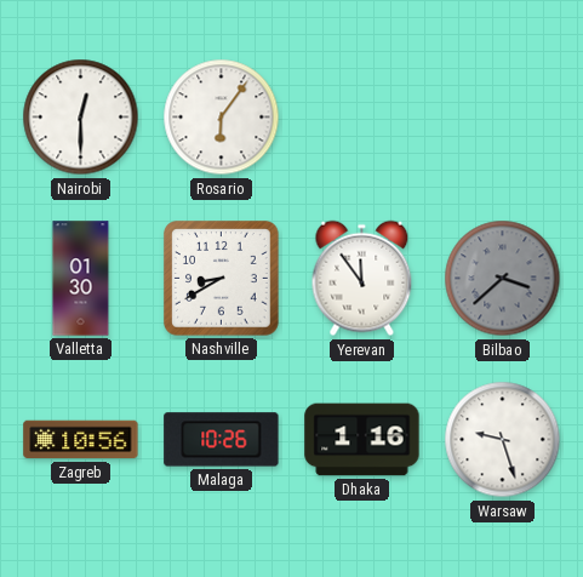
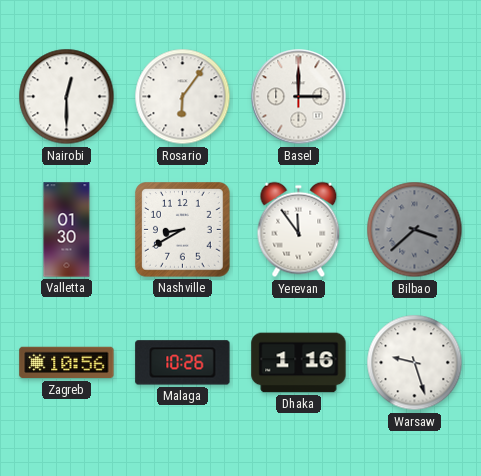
Basel: none -> 3:00
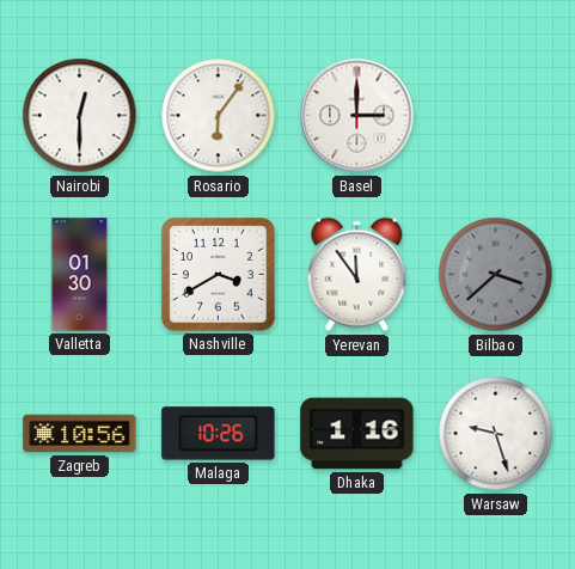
Nashville: 8:40 -> 3:40
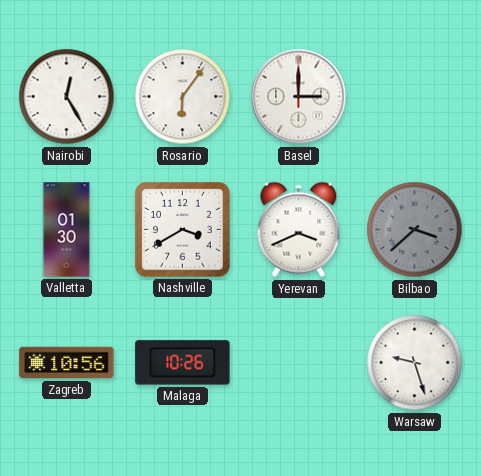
Nairobi: 12:30 -> 12:25
Yerevan: 11:54 -> 3:41
Dhaka: 1:16 -> none
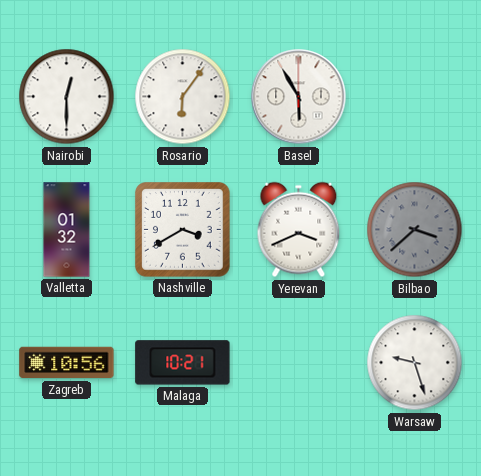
Nairobi: 12:25 -> 12:30
Basel: 3:00 -> 5:55
Valletta: 01:30 -> 01:32
Malaga: 10:26 -> 10:21
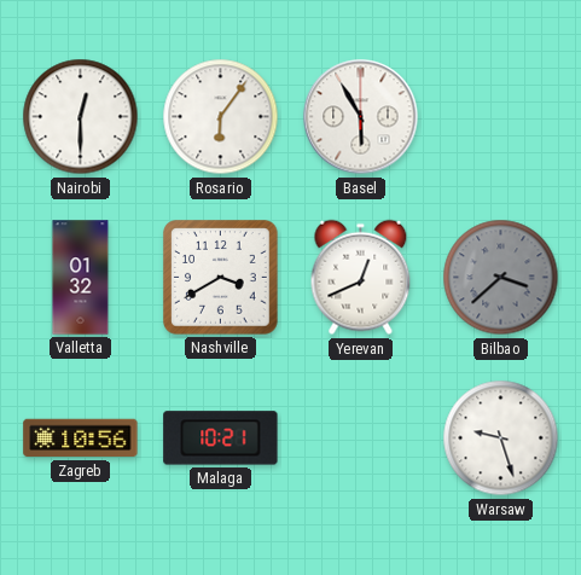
Yerevan: 3:41 -> 12:41
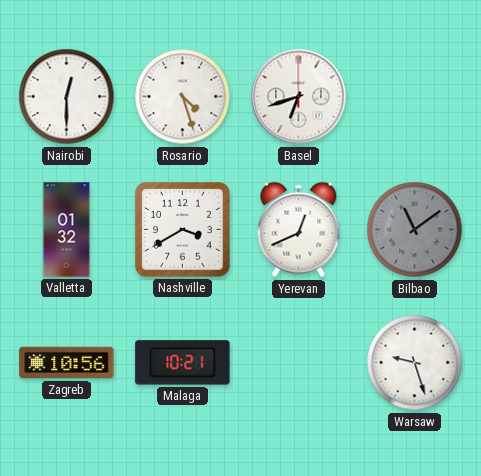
Rosario: 6:06 -> 4:27
Basel: 5:55 -> 6:42
Bilbao: 3:38 -> 11:09
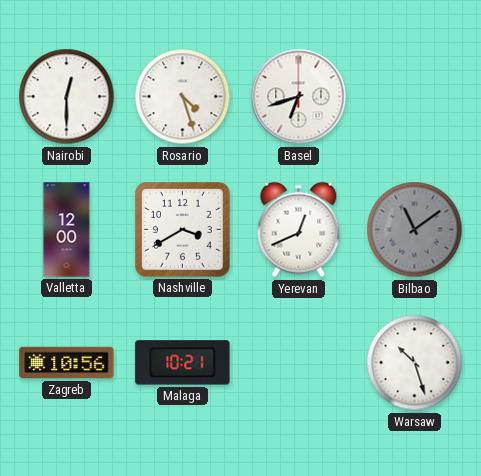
Valletta: 01:32 -> 12:00
Warsaw: 9:27 -> 10:27
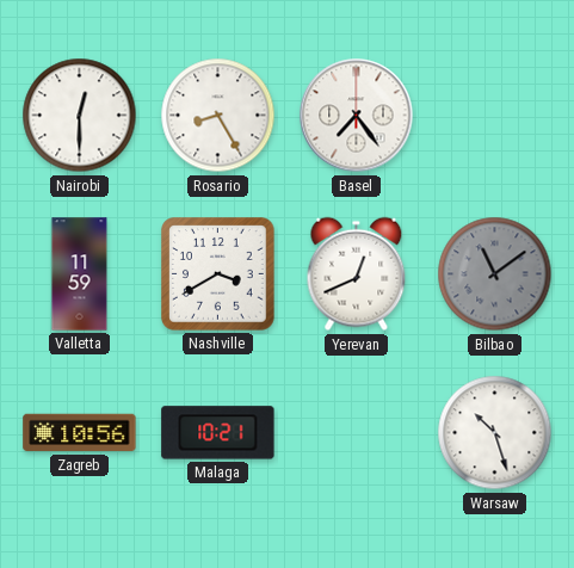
Rosario: 4:27 -> 8:25
Basel: 6:42 -> 7:24
Valletta: 12:00 -> 11:59
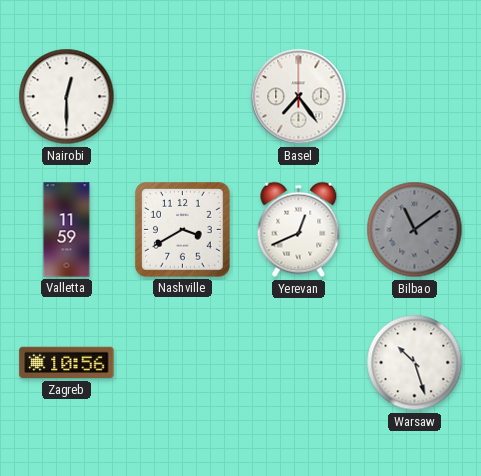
Rosario: 8:25 -> none
Malaga: 10:21 -> none
